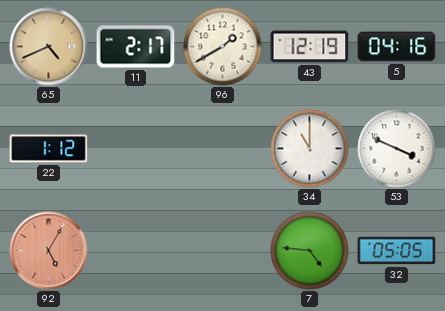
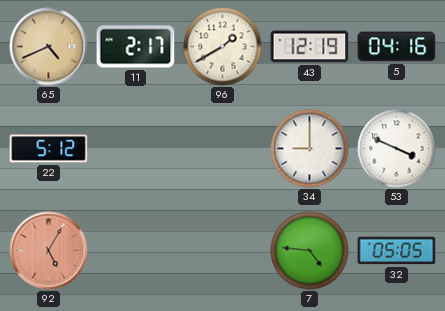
22: 1:12 -> 5:12
34: 11:00 -> 9:00
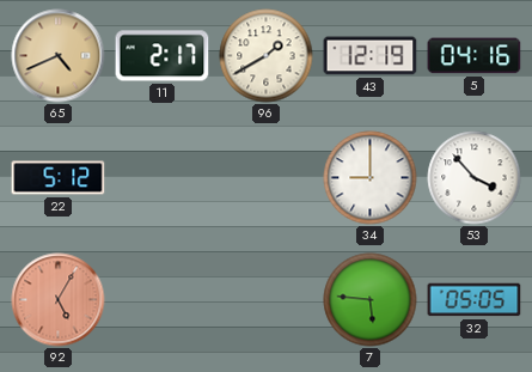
53: 3:49 -> 3:53
7: 4:46 -> 5:46
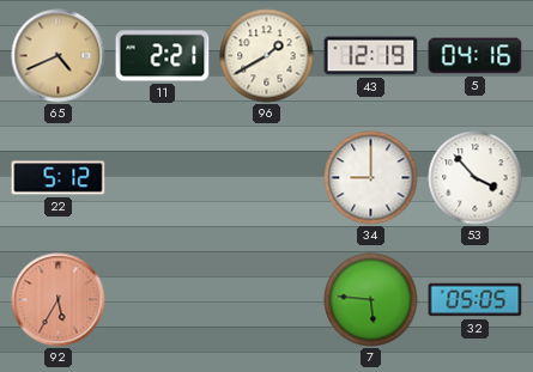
11: 2:17 -> 2:21
92: 5:05 -> 5:35
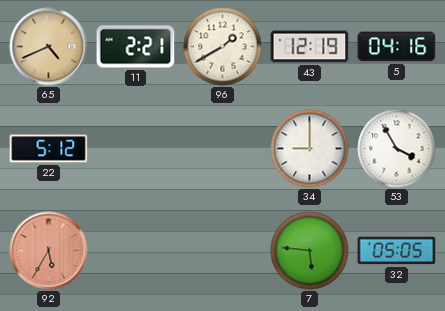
53: 3:53 -> 3:55
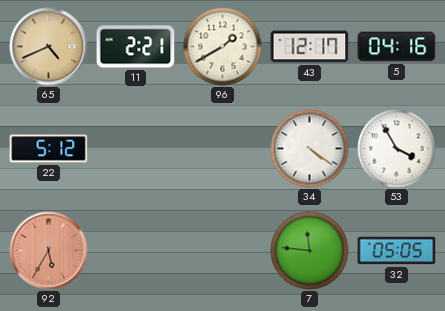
43: 12:19 -> 12:17
34: 9:00 -> 4:21
7: 5:46 -> 11:46
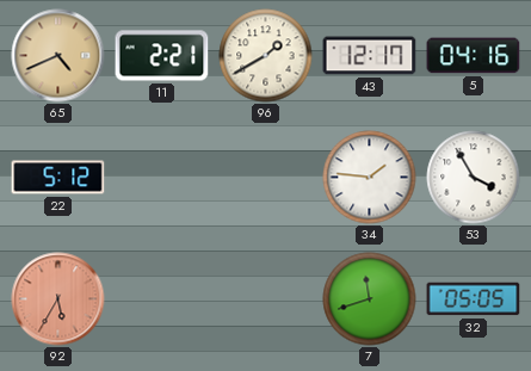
34: 4:21 -> 1:46
7: 11:46 -> 11:42
